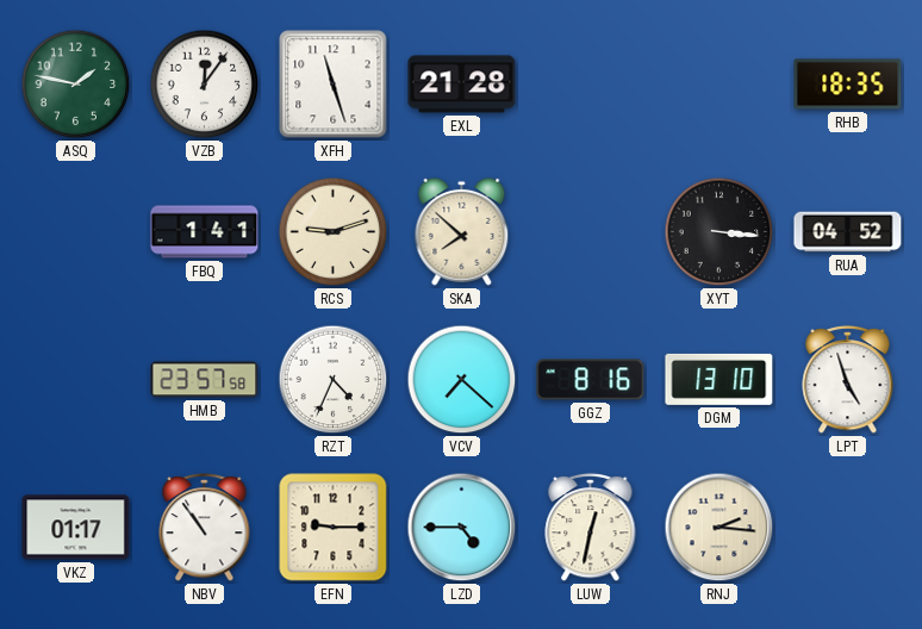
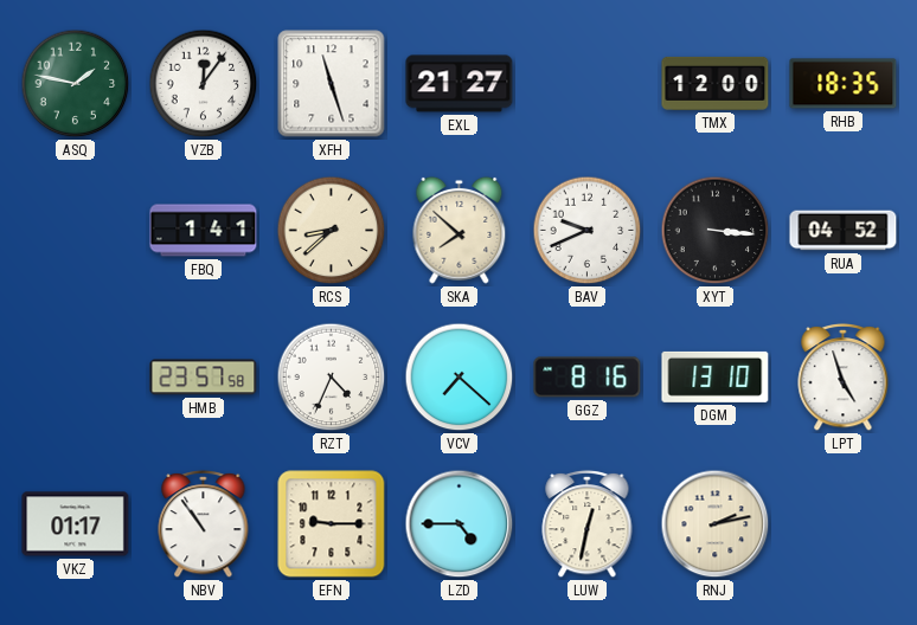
EXL: 21:28 -> 21:27
TMX: none -> 12:00
RCS: 9:12 -> 8:38
BAV: none -> 9:41
RNJ: 2:16 -> 2:13
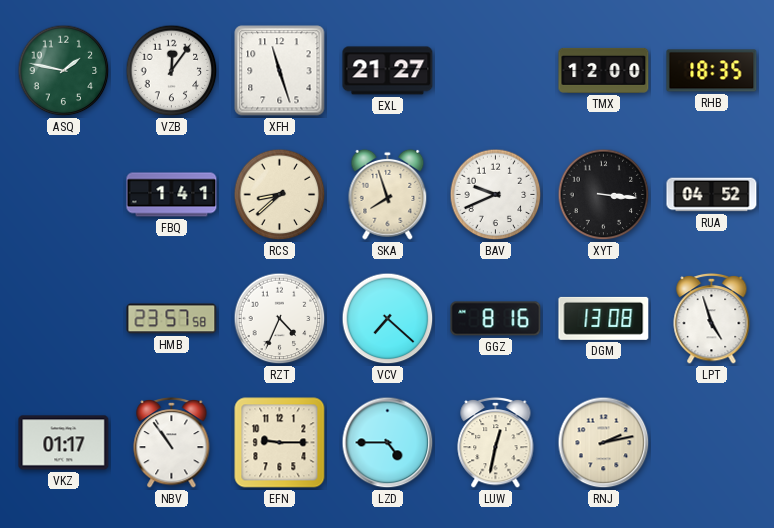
SKA: 7:52 -> 7:57
DGM: 13:10 -> 13:08
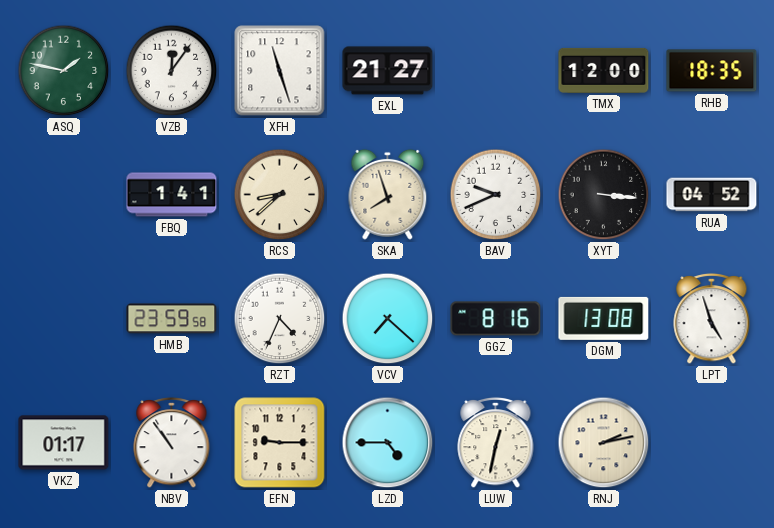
HMB: 23:57 -> 23:59
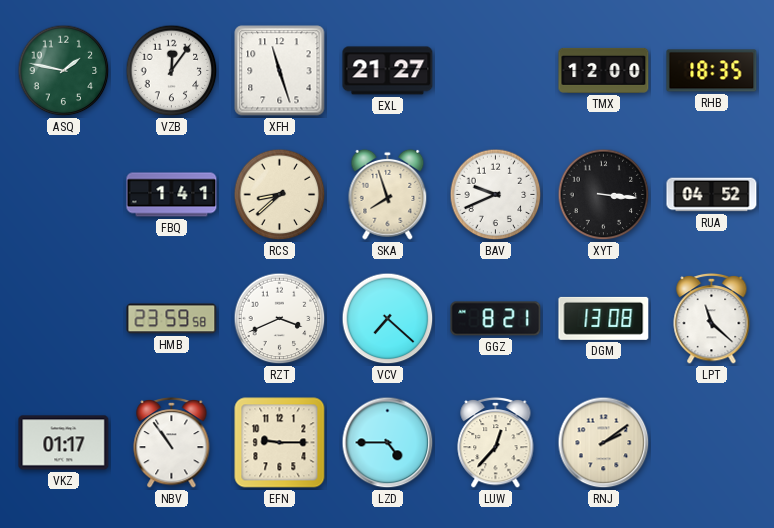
RZT: 4:34 -> 3:41
GGZ: 8:16 -> 8:21
LPT: 4:57 -> 11:22
LUW: 12:32 -> 12:37
RNJ: 2:13 -> 2:09
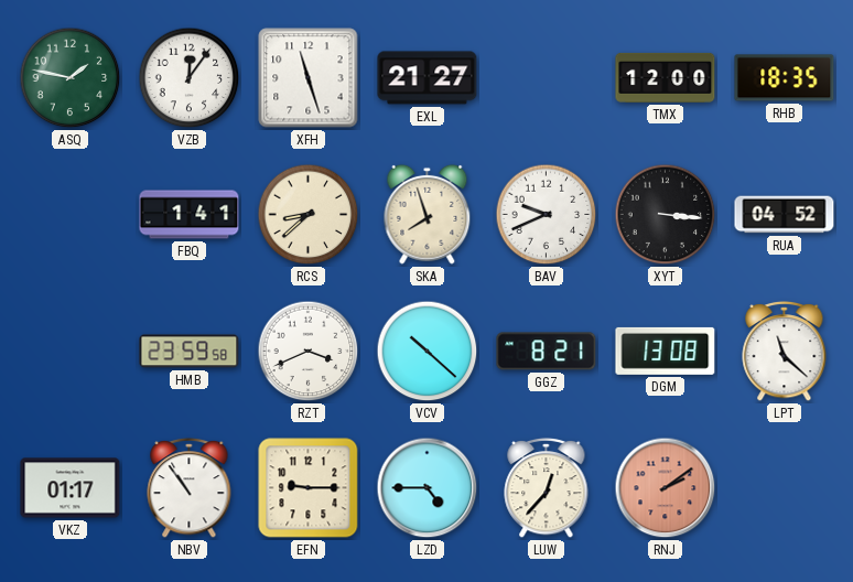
VCV: 7:22 -> 10:22
RNJ dial: cream -> salmon
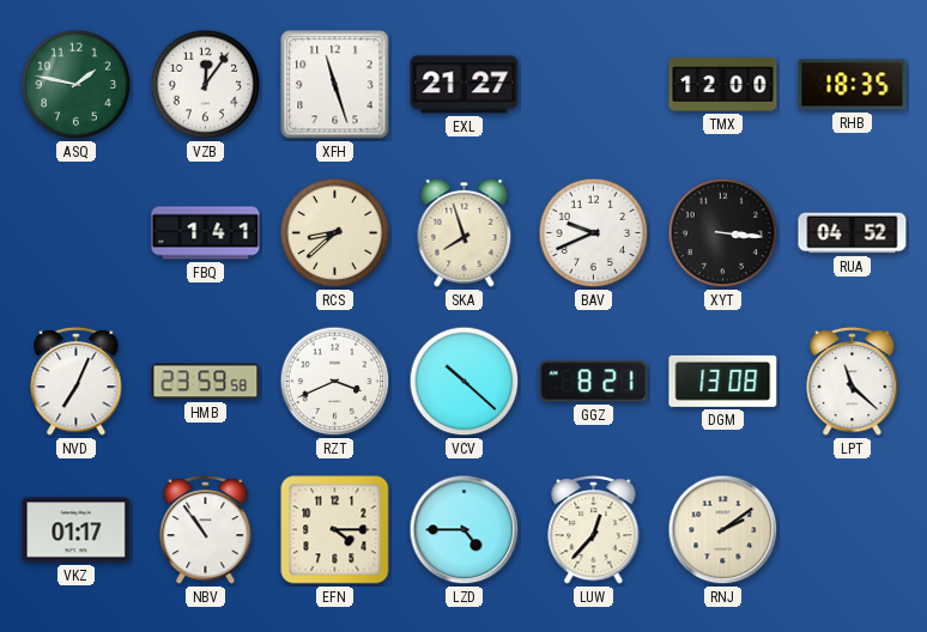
NVD: none -> 7:04
EFN: 9:15 -> 4:15
RNJ dial: salmon -> cream
